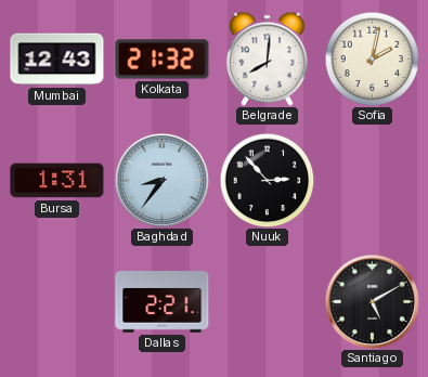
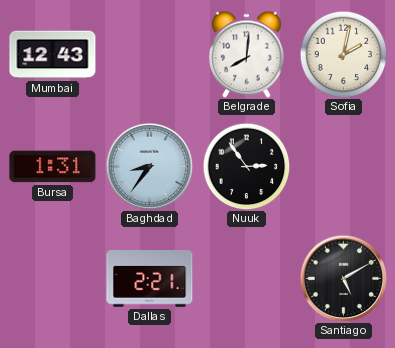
Kolkata: 21:32 -> none
Nuuk: 2:53 -> 2:54
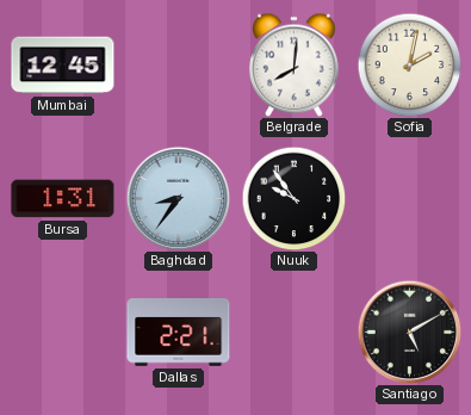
Mumbai: 12:43 -> 12:45
Nuuk: 2:54 -> 9:54
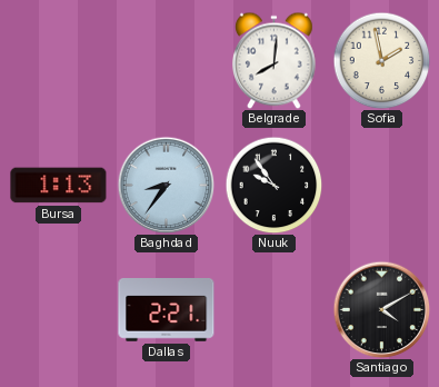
Mumbai: 12:45 -> none
Sofia: 2:02 -> 1:58
Bursa: 1:31 -> 1:13
Santiago: 5:10 -> 4:10
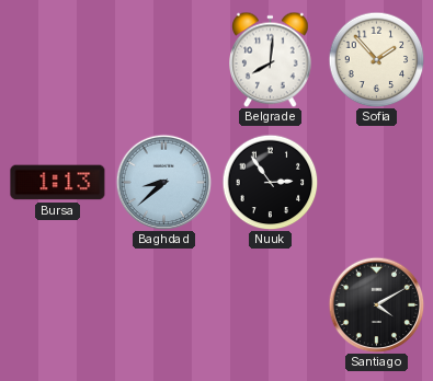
Sofia: 1:58 -> 1:53
Baghdad: 8:36 -> 8:38
Nuuk: 9:54 -> 2:54
Dallas: 2:21 -> none
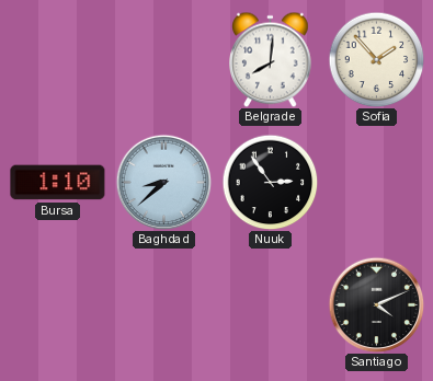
Bursa: 1:13 -> 1:10
Santiago: 4:10 -> 4:11
